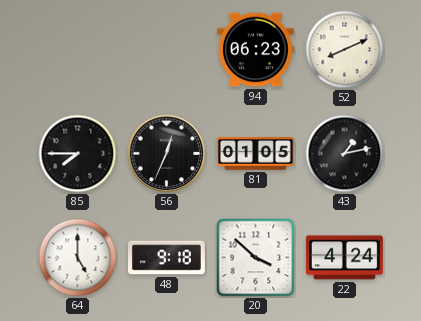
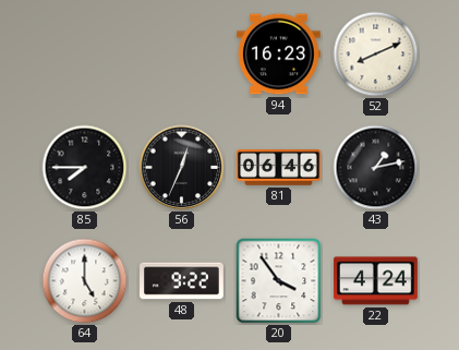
94: 06:23 -> 16:23
81: 01:05 -> 06:46
48: 9:18 -> 9:22
20: 3:52 -> 3:54
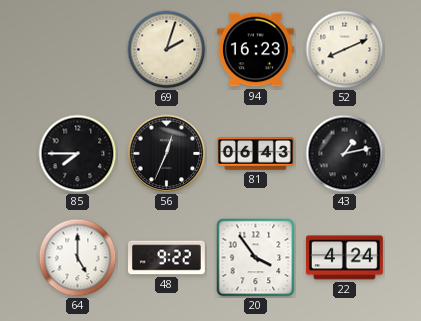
69: none -> 2:03
81: 06:46 -> 06:43
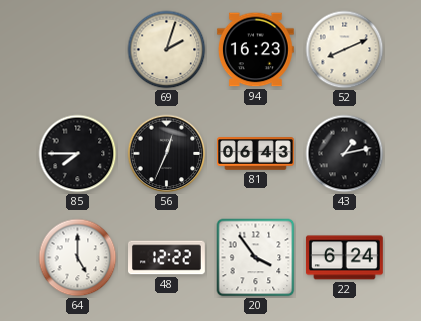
48: 9:22 -> 12:22
22: 4:24 -> 6:24
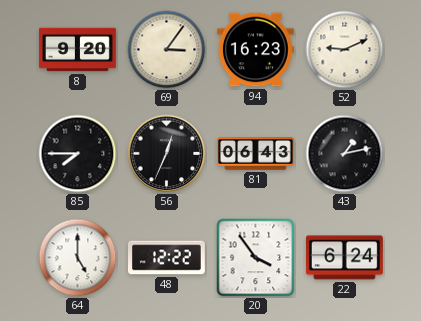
8: none -> 9:20
69: 2:03 -> 3:06
52: 8:11 -> 9:11
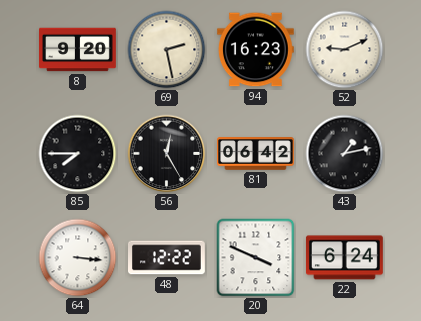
69: 3:06 -> 2:28
56: 12:34 -> 12:25
81: 06:43 -> 06:42
64: 5:00 -> 3:16
20: 3:54 -> 3:49
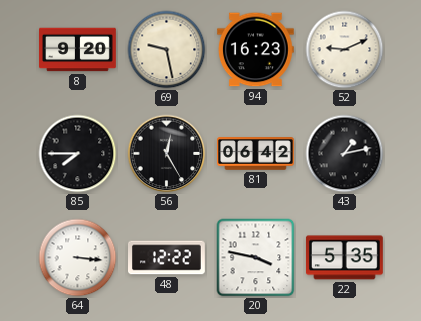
69: 2:28 -> 9:28
20: 3:49 -> 3:47
22: 6:24 -> 5:35
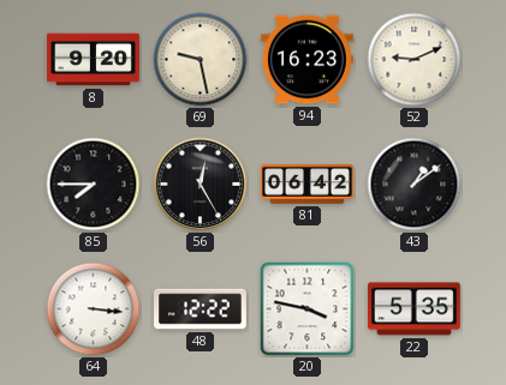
43: 1:13 -> 1:09
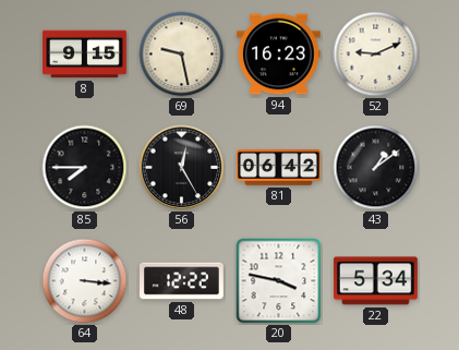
8: 9:20 -> 9:15
22: 5:35 -> 5:34
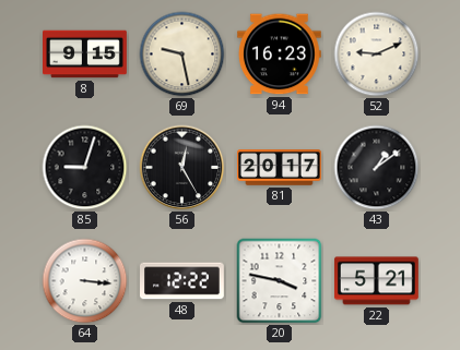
85: 7:45 -> 9:03
81: 06:42 -> 20:17
22: 5:34 -> 5:21
